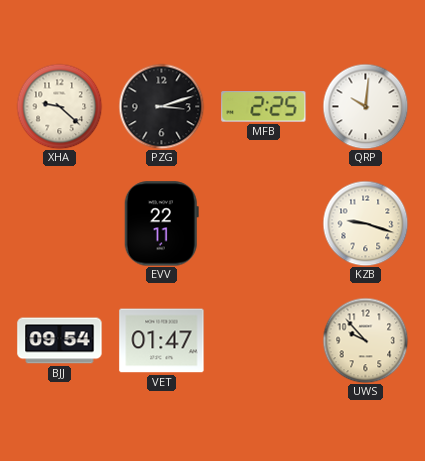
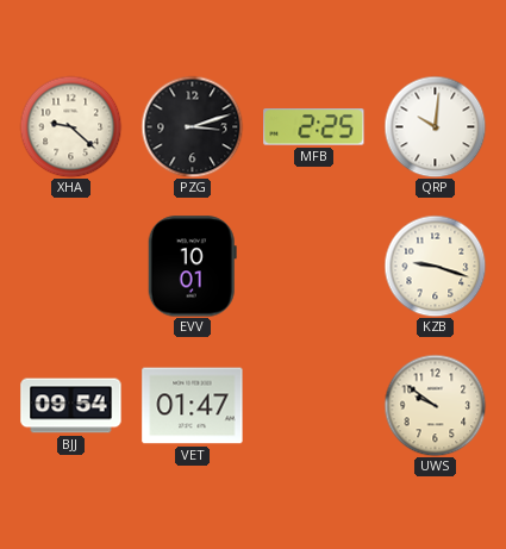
EVV: 22:11 -> 10:01
UWS: 9:53 -> 9:51
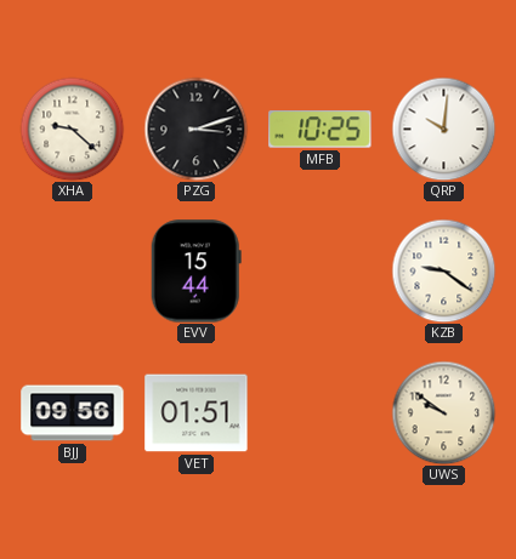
MFB: 2:25 -> 10:25
EVV: 10:01 -> 15:44
KZB: 9:18 -> 9:21
BJJ: 09:54 -> 09:56
VET: 01:47 -> 01:51
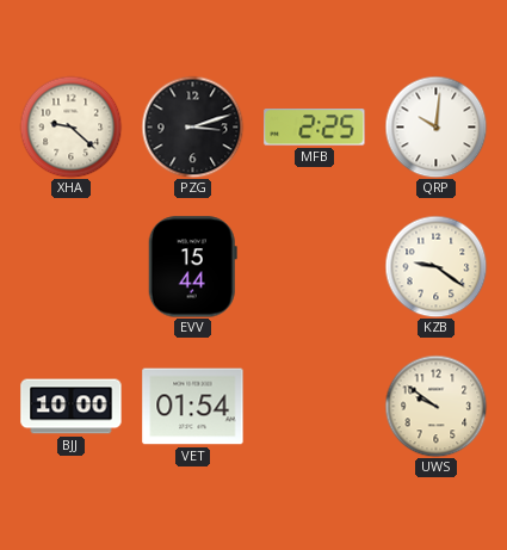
MFB: 10:25 -> 2:25
BJJ: 09:56 -> 10:00
VET: 01:51 -> 01:54
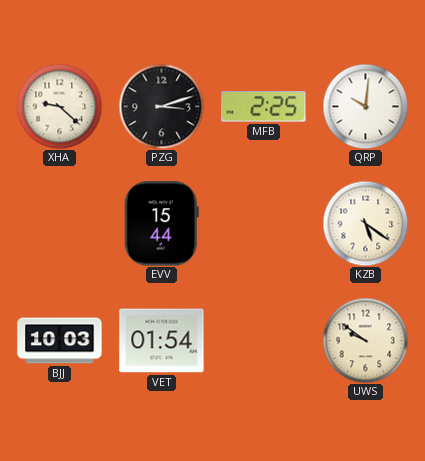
KZB: 9:21 -> 5:21
BJJ: 10:00 -> 10:03
